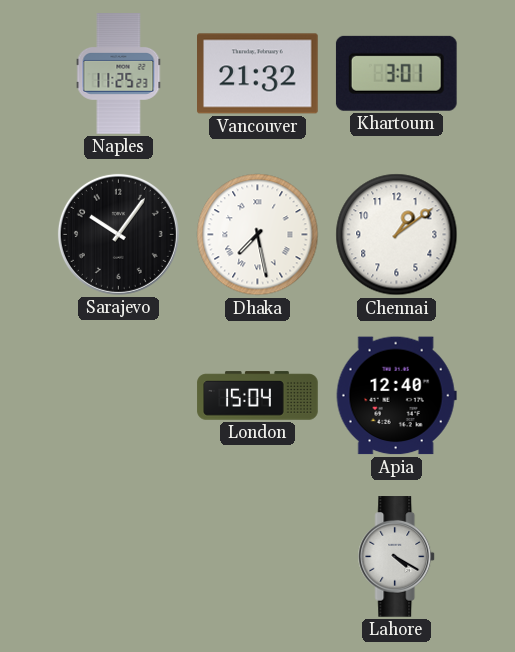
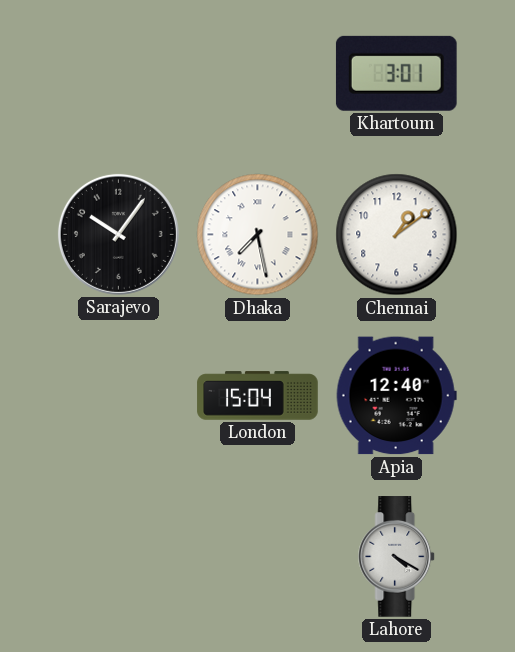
Naples: 11:25 -> none
Vancouver: 21:32 -> none
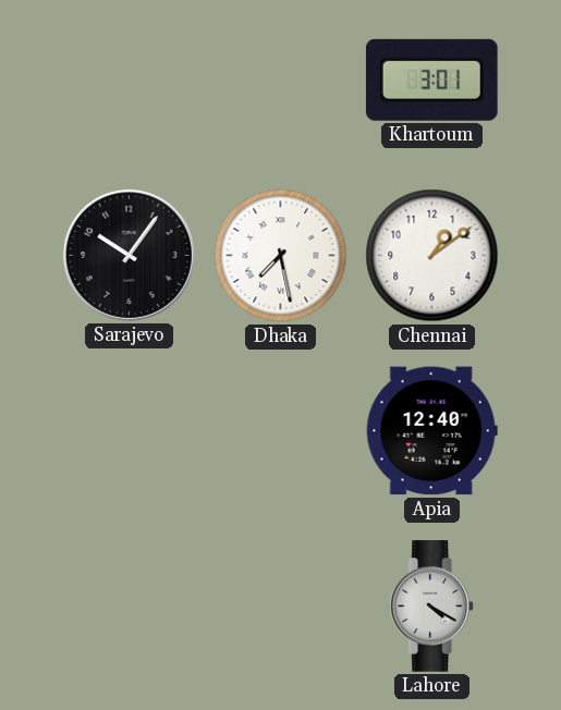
London: 15:04 -> none
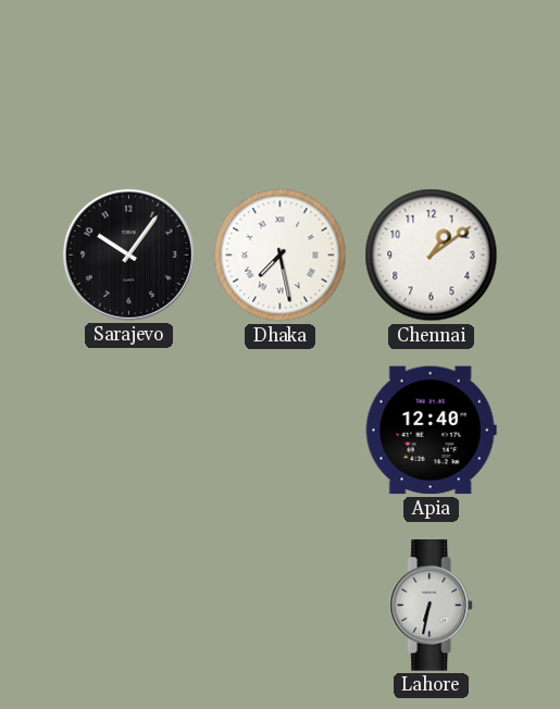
Khartoum: 3:01 -> none
Lahore: 4:20 -> 6:32
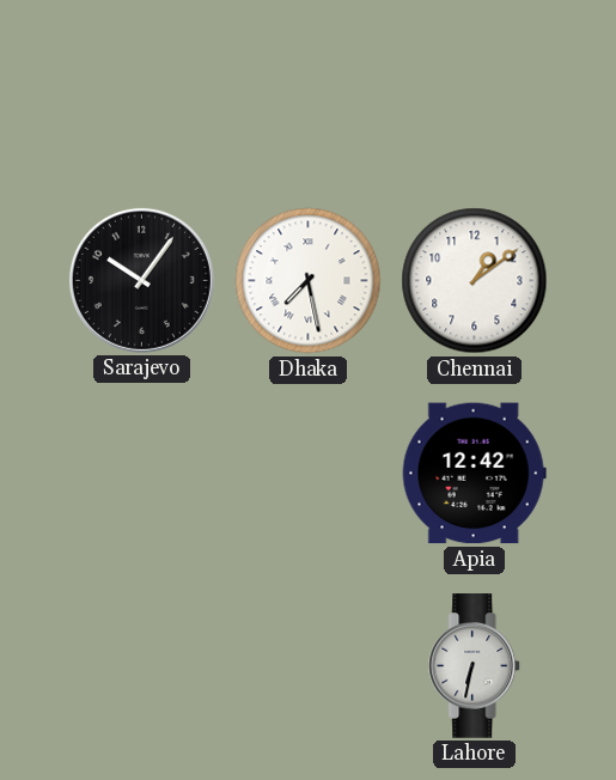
Apia: 12:40 -> 12:42
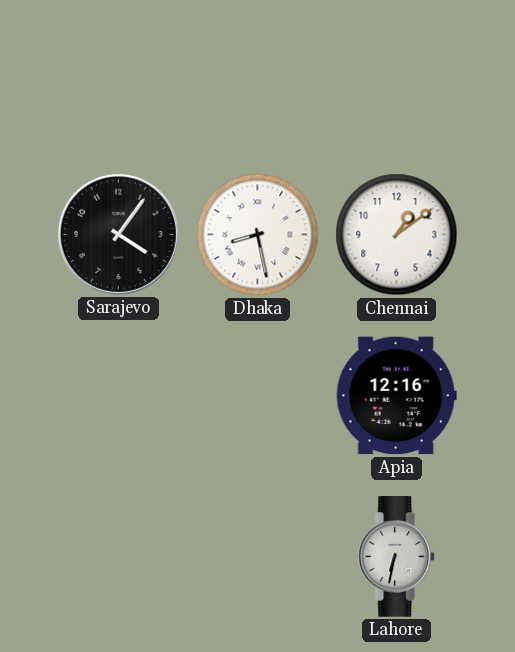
Sarajevo: 10:06 -> 4:06
Dhaka: 7:28 -> 8:28
Apia: 12:42 -> 12:16
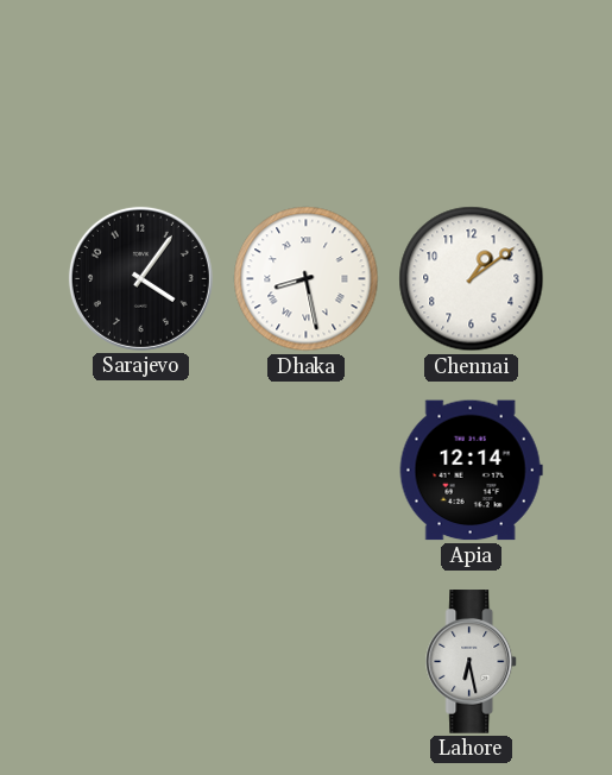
Apia: 12:16 -> 12:14
Lahore: 6:32 -> 6:28
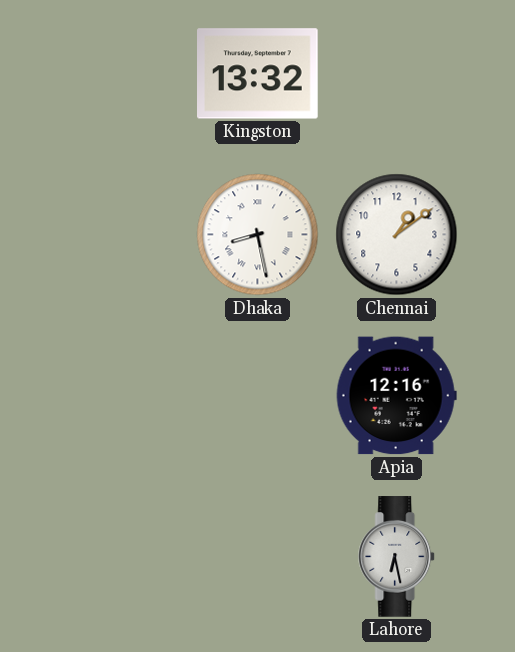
Kingston: none -> 13:32
Sarajevo: 4:06 -> none
Apia: 12:14 -> 12:16
